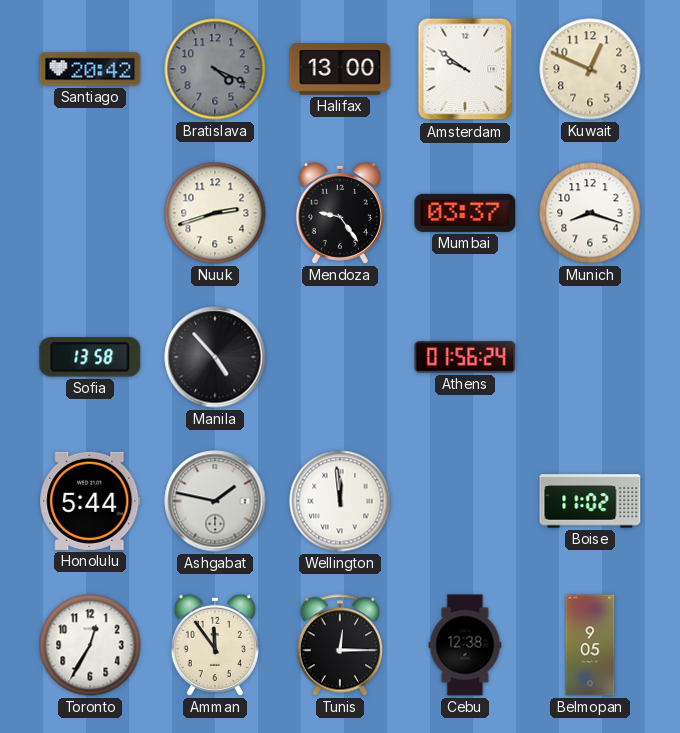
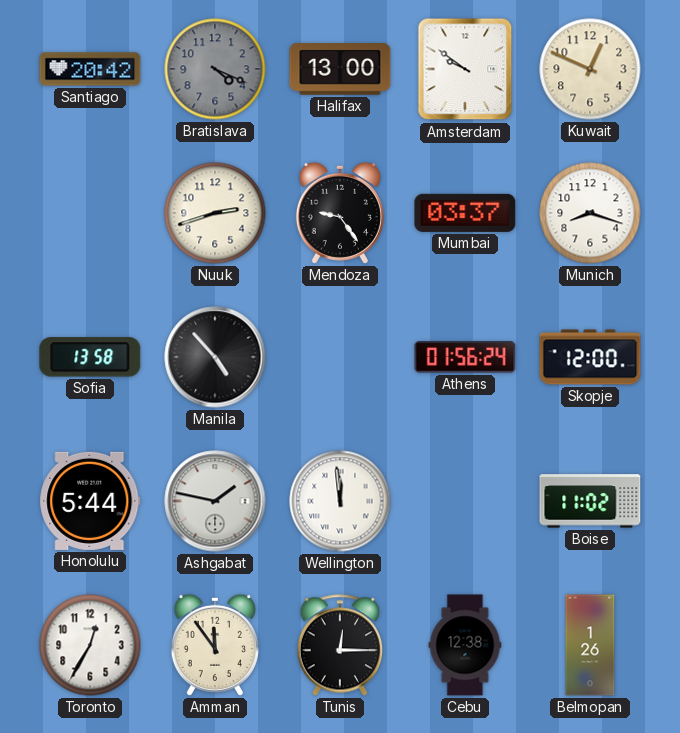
Skopje: none -> 12:00
Belmopan: 9:05 -> 1:26
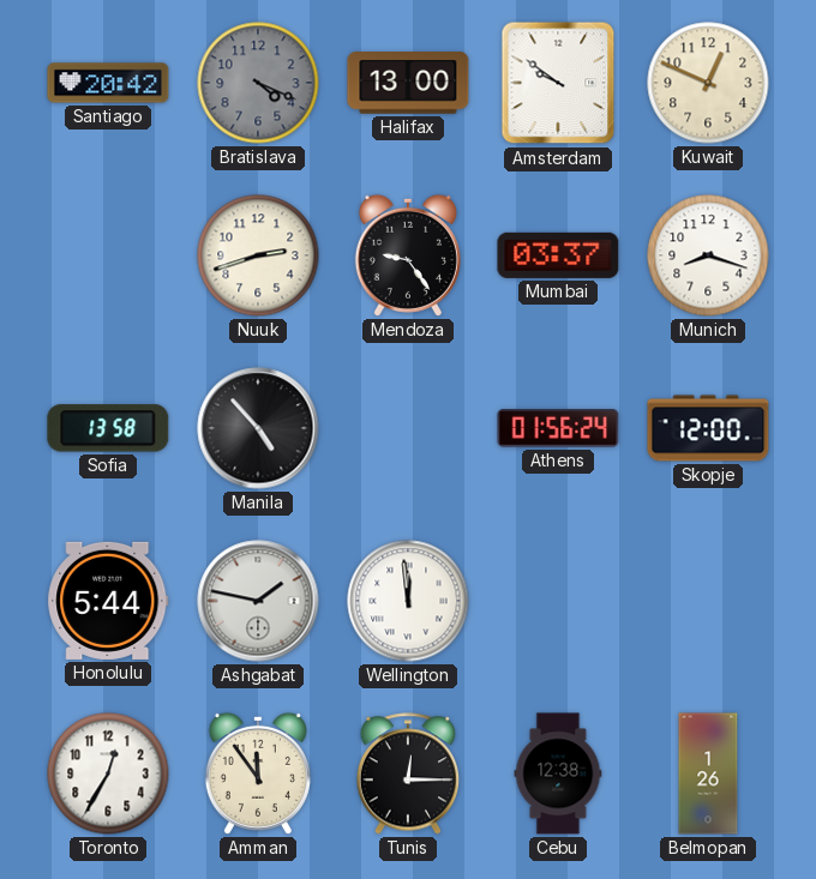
Boise: 11:02 -> none
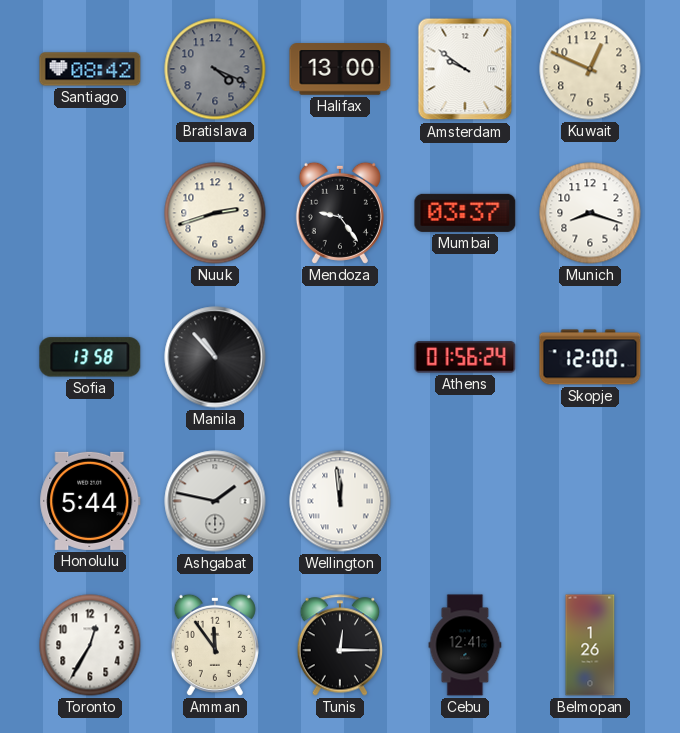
Santiago: 20:42 -> 08:42
Manila: 4:53 -> 10:53
Cebu: 12:38 -> 12:41
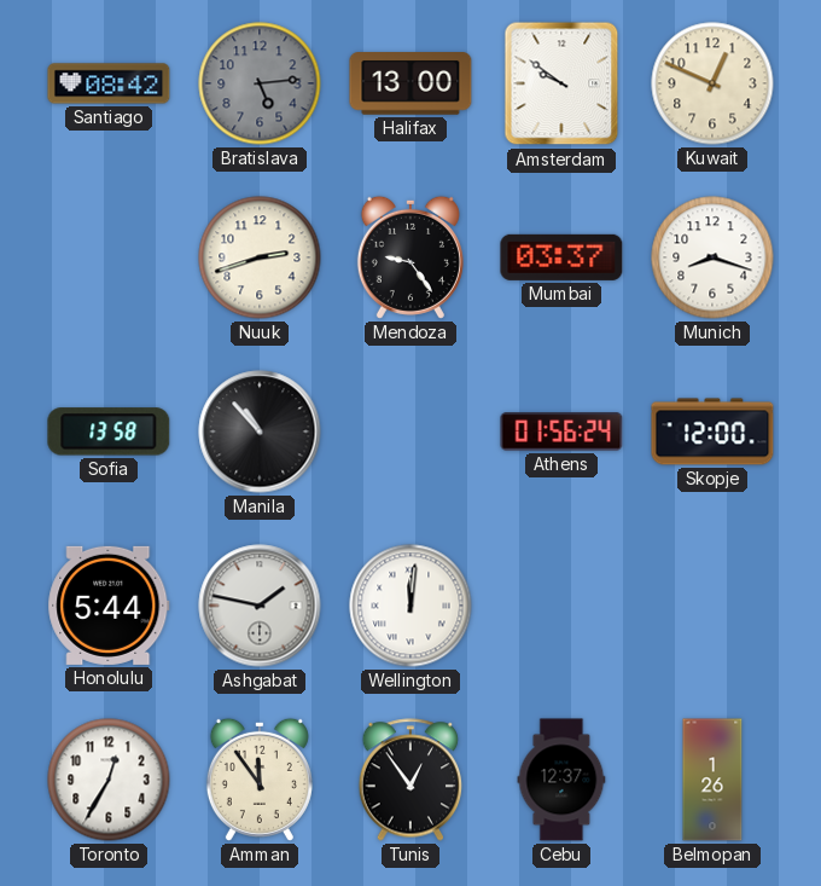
Bratislava: 4:19 -> 5:14
Wellington: 11:59 -> 12:01
Tunis: 12:15 -> 12:54
Cebu: 12:41 -> 12:37
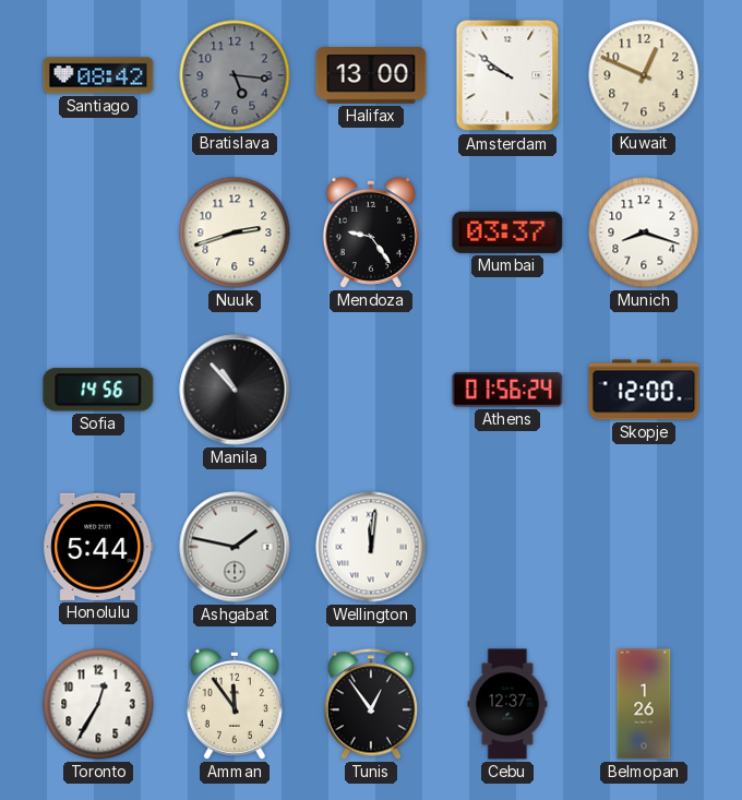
Bratislava: 5:14 -> 5:16
Sofia: 13:58 -> 14:56
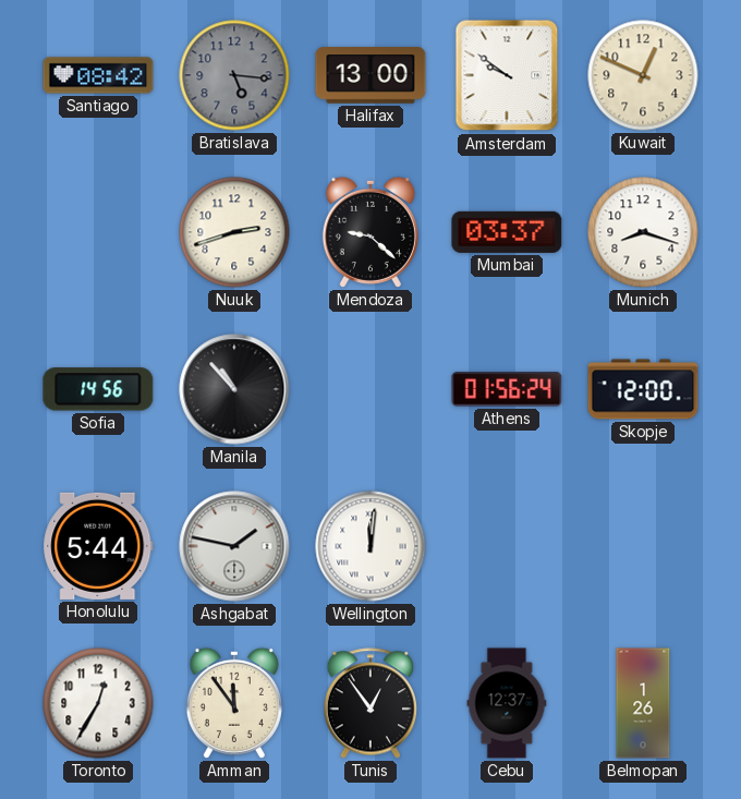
Mendoza: 9:24 -> 9:22
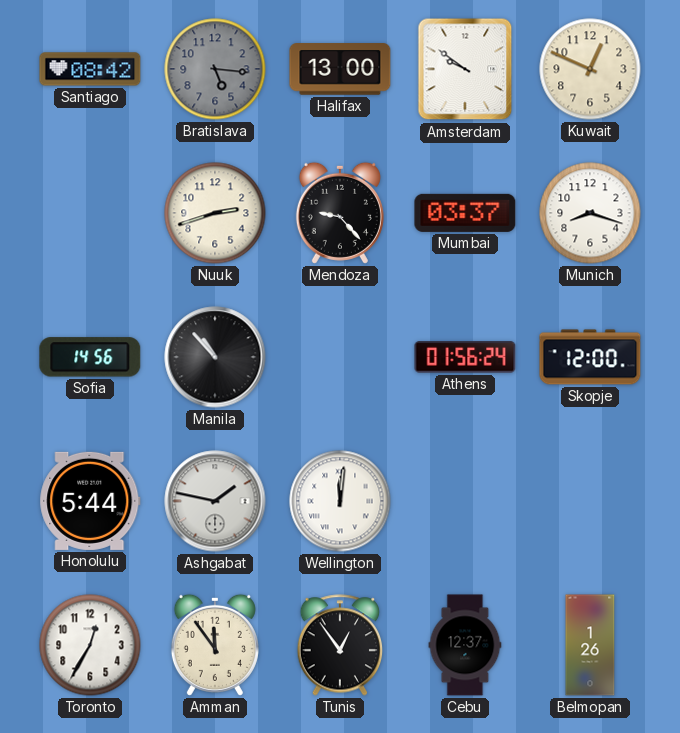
Mendoza: 9:22 -> 9:23
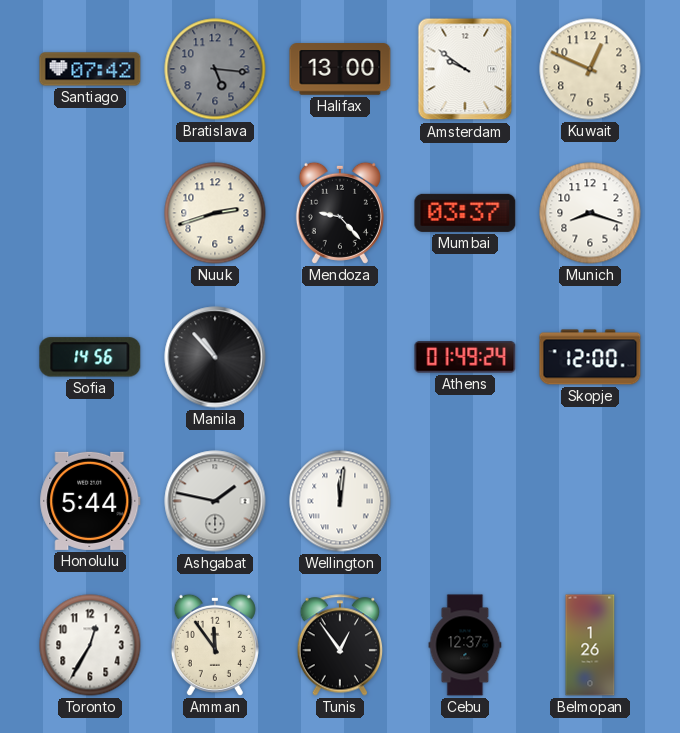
Santiago: 08:42 -> 07:42
Athens: 01:56 -> 01:49
